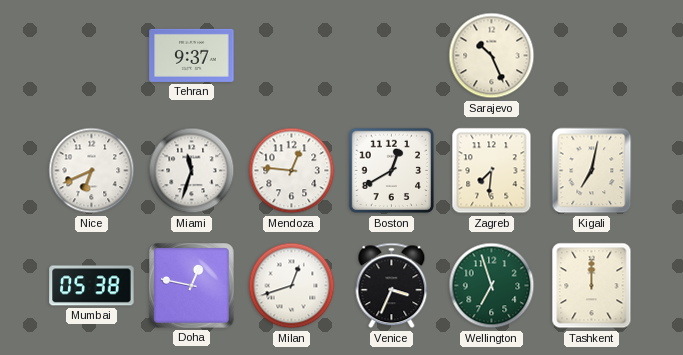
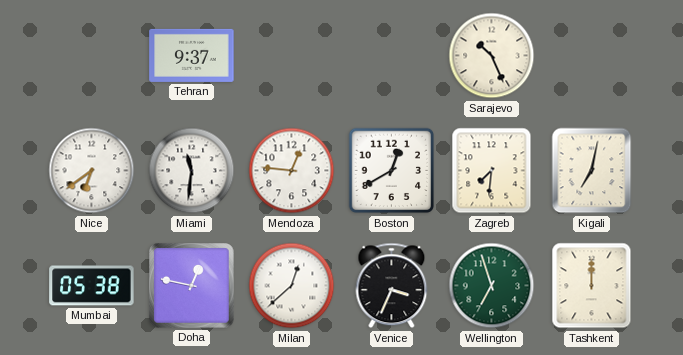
Nice: 6:41 -> 6:39
Miami: 11:33 -> 11:31
Milan: 12:42 -> 12:38
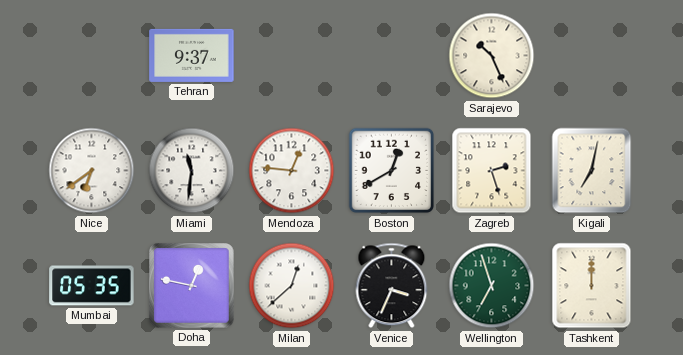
Zagreb: 7:31 -> 2:27
Mumbai: 05:38 -> 05:35
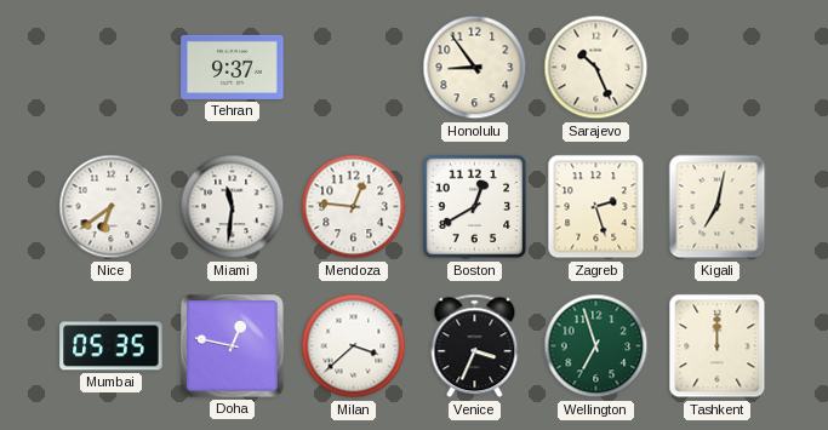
Honolulu: none -> 8:54
Milan: 12:38 -> 3:38
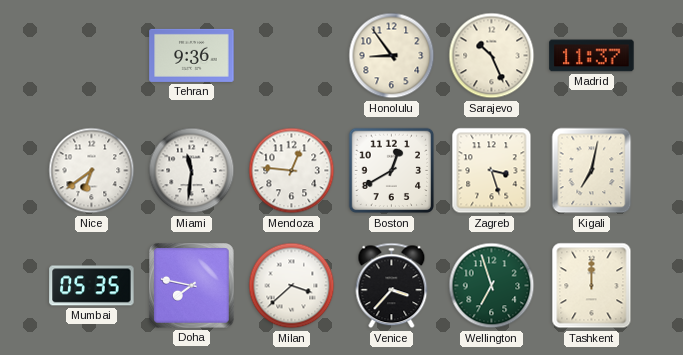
Tehran: 9:37 -> 9:36
Madrid: none -> 11:37
Zagreb: 2:27 -> 3:27
Doha: 12:47 -> 7:47
Venice: 3:34 -> 3:37
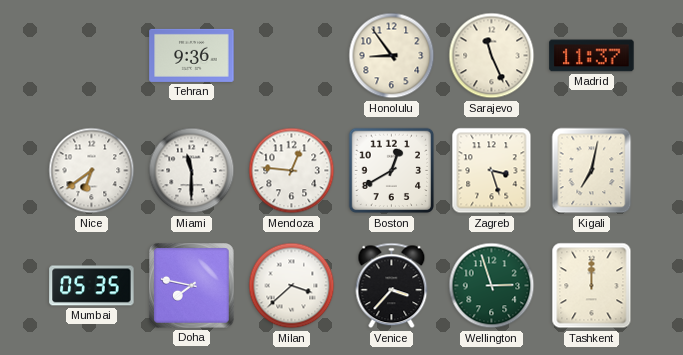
Sarajevo: 10:26 -> 11:26
Miami: 11:31 -> 11:30
Wellington: 6:57 -> 2:57
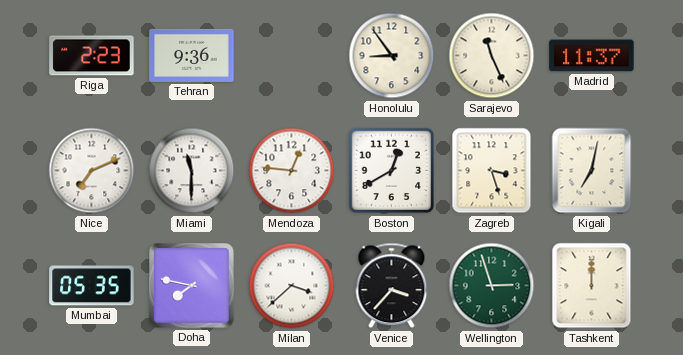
Riga: none -> 2:23
Nice: 6:39 -> 7:11
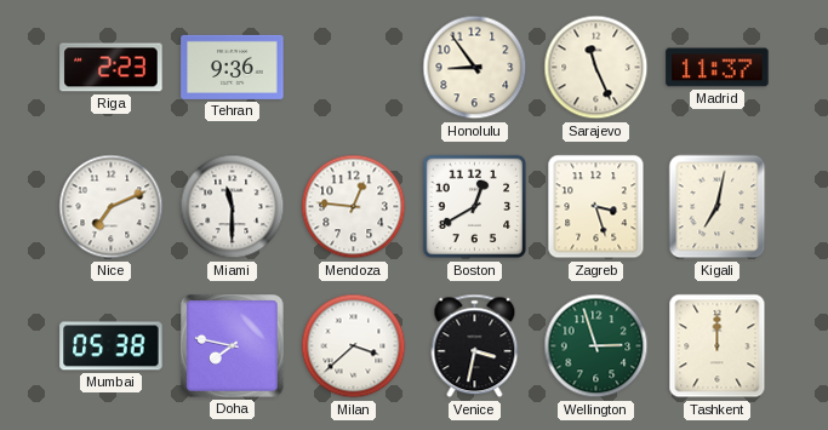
Mumbai: 05:35 -> 05:38
Venice: 3:37 -> 3:32
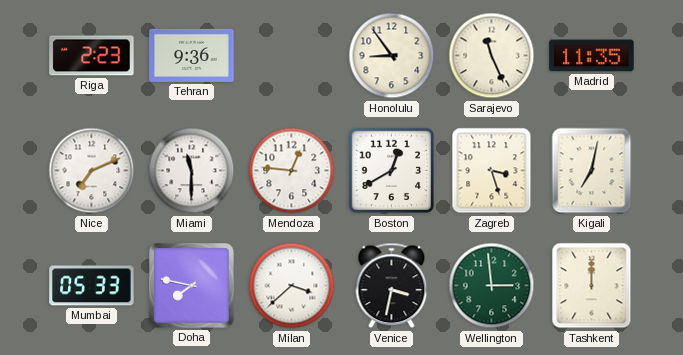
Madrid: 11:37 -> 11:35
Mumbai: 05:38 -> 05:33
Wellington: 2:57 -> 2:59
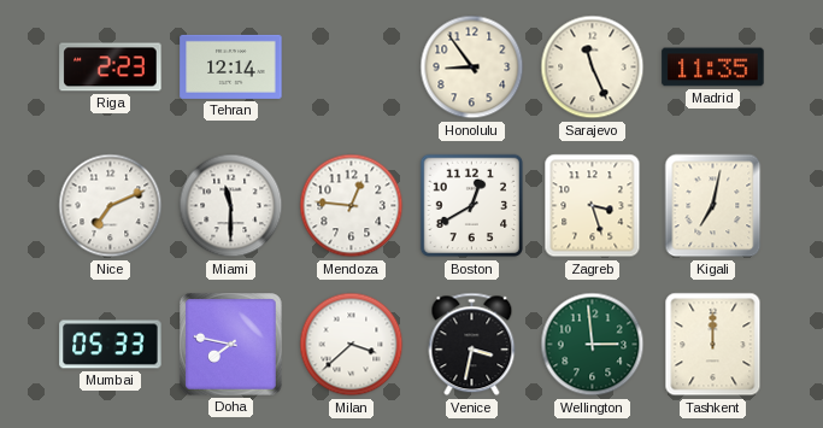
Tehran: 9:36 -> 12:14
